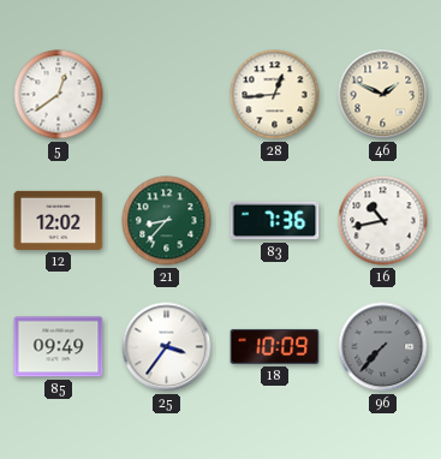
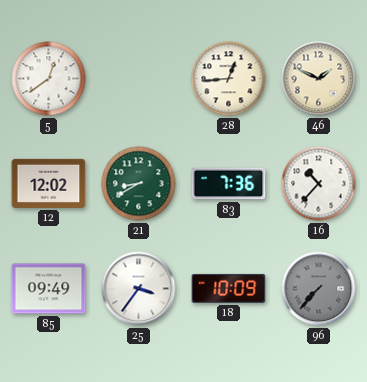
21: 8:37 -> 8:40
16: 10:43 -> 10:37
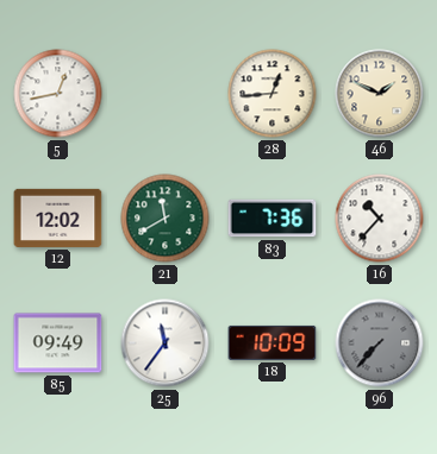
5: 12:39 -> 12:43
21: 8:40 -> 11:40
25: 3:36 -> 11:36
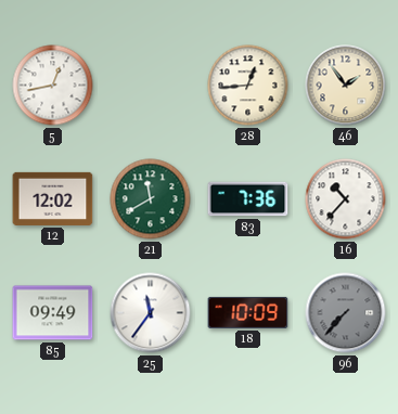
46: 1:49 -> 1:54
